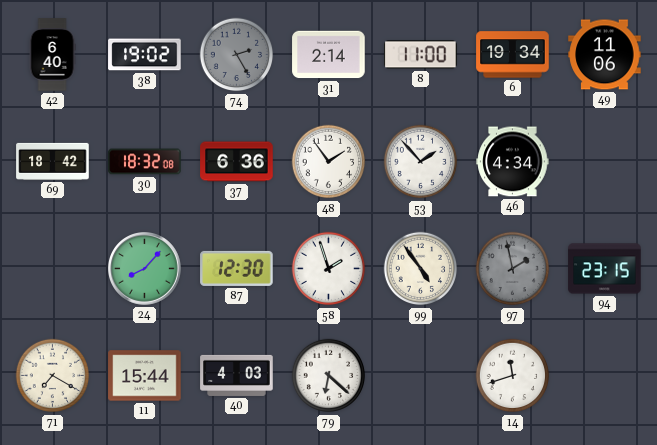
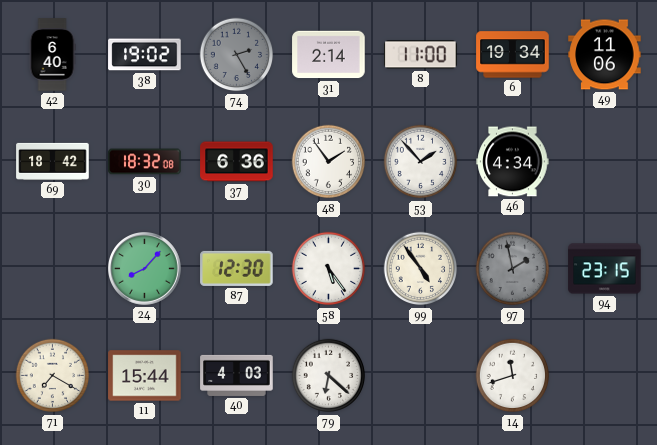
58: 1:57 -> 5:24
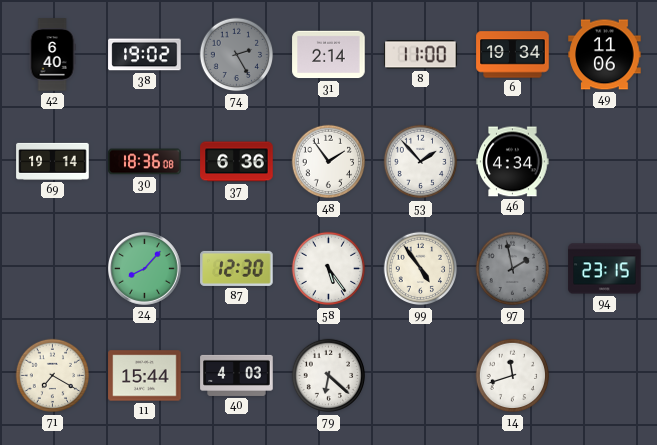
69: 18:42 -> 19:14
30: 18:32 -> 18:36
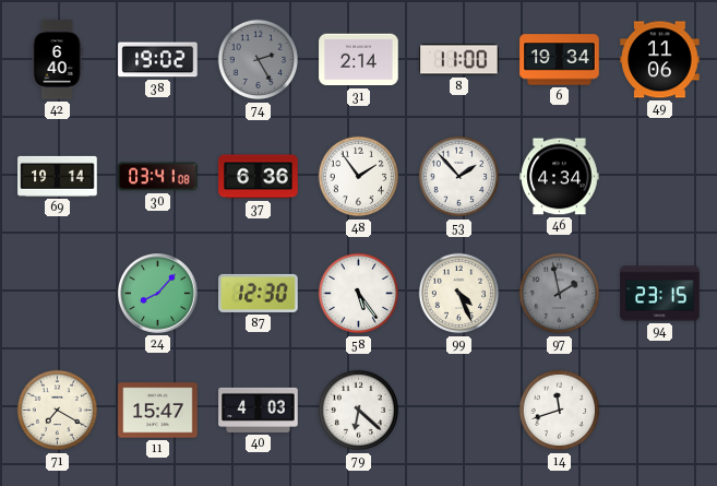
30: 18:36 -> 03:41
99: 4:54 -> 4:26
11: 15:44 -> 15:47
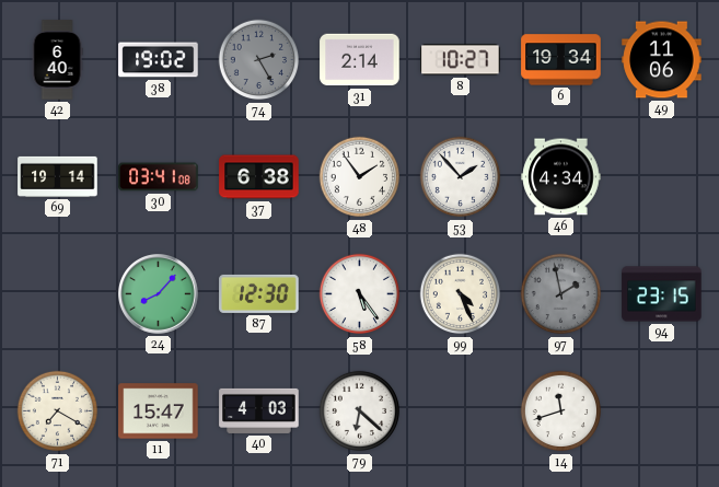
8: 11:00 -> 10:27
37: 6:36 -> 6:38
